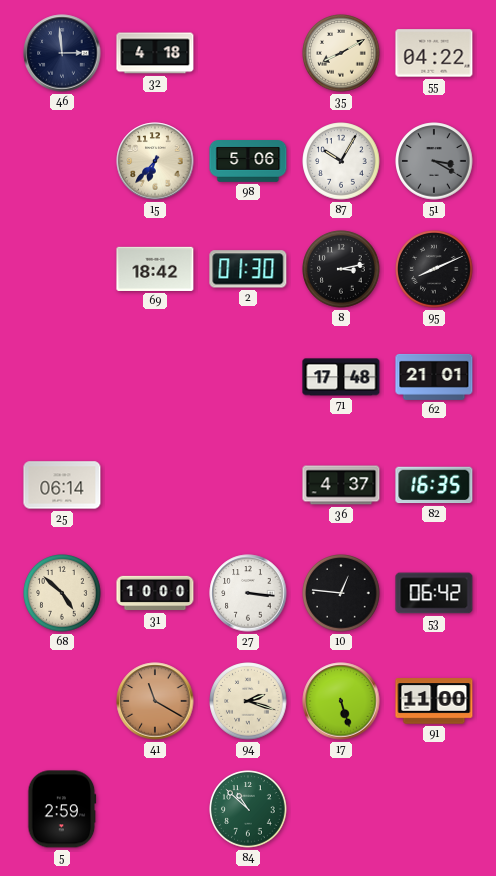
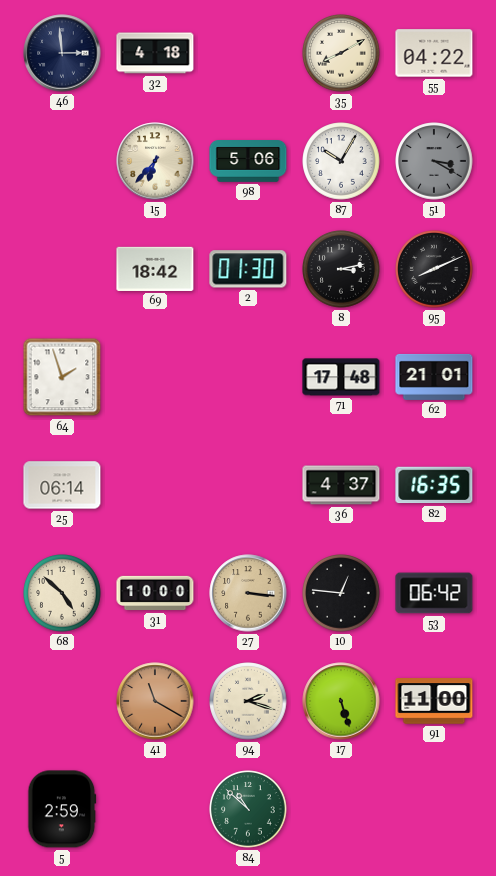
64: none -> 1:57
27 dial: white -> champagne
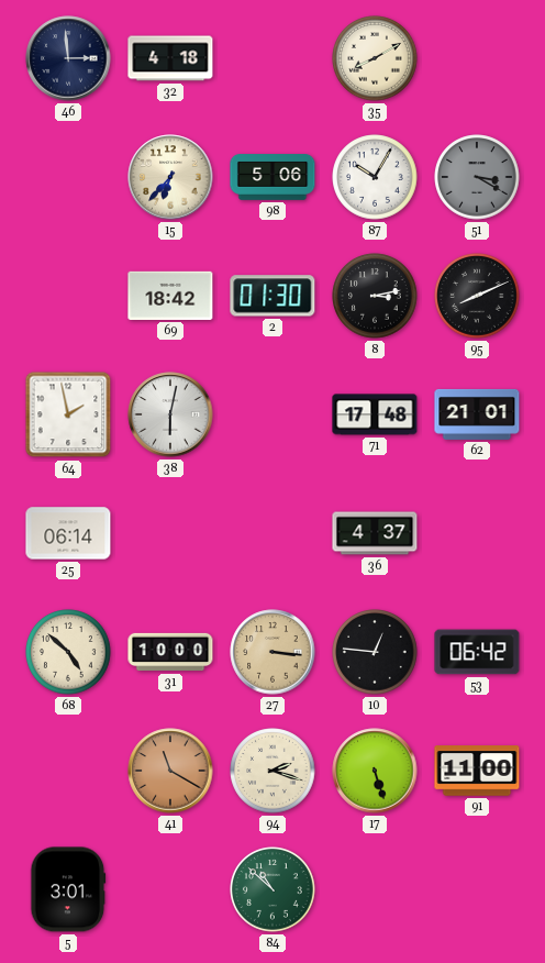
55: 04:22 -> none
64: 1:57 -> 1:58
38: none -> 6:02
82: 16:35 -> none
5: 2:59 -> 3:01
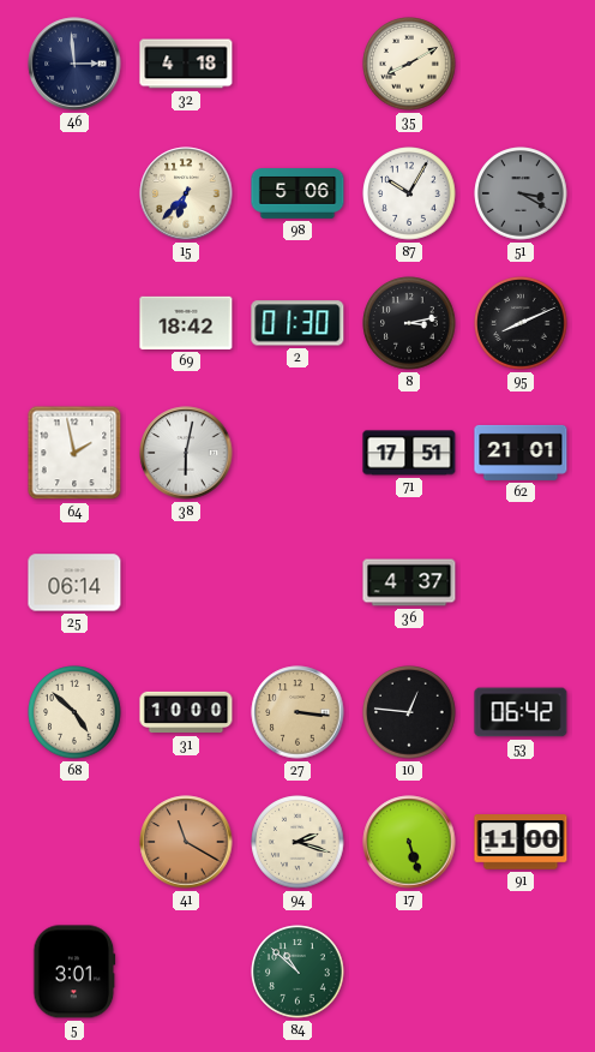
71: 17:48 -> 17:51
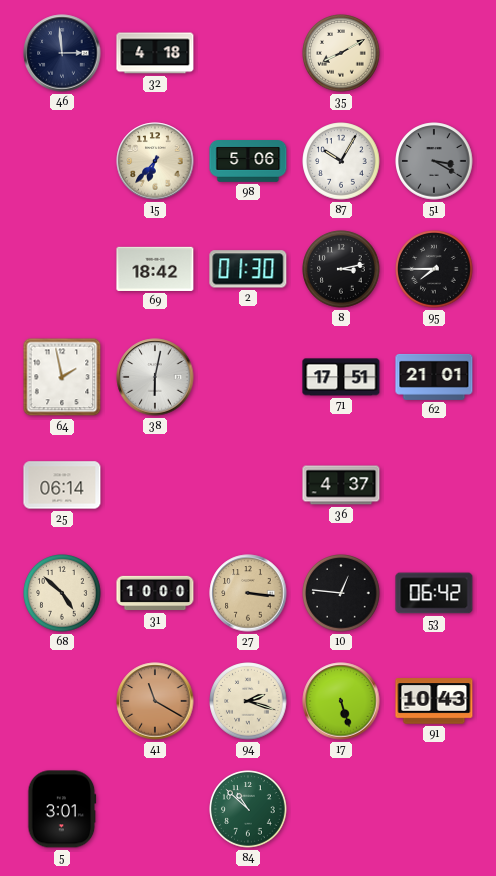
95: 8:11 -> 7:45
91: 11:00 -> 10:43
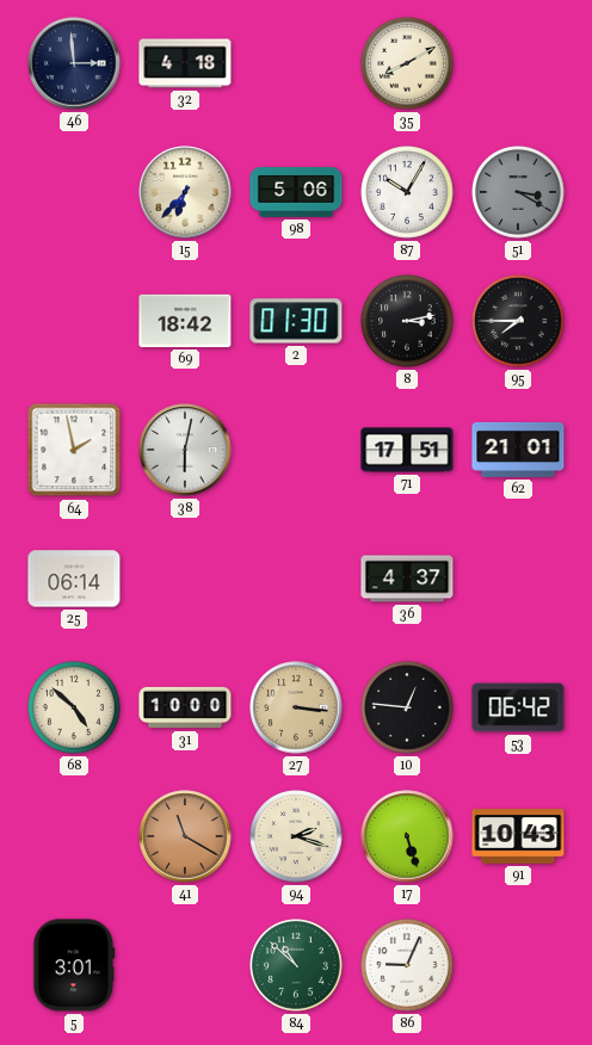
86: none -> 9:04
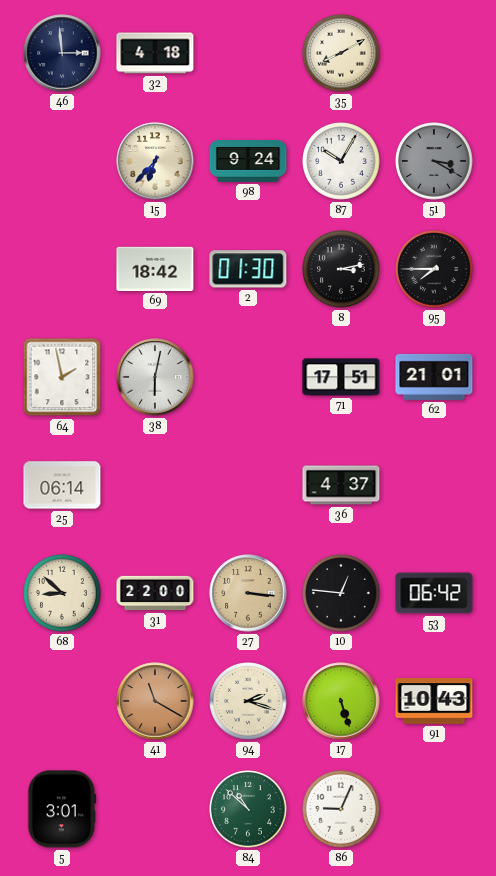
98: 5:06 -> 9:24
68: 4:52 -> 8:52
31: 10:00 -> 22:00
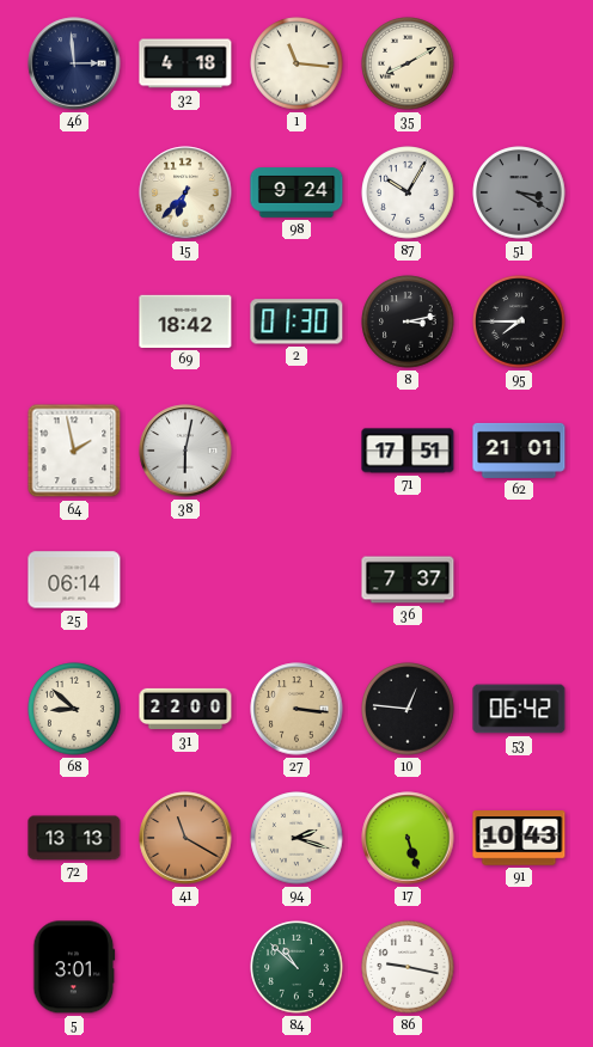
1: none -> 11:16
36: 4:37 -> 7:37
72: none -> 13:13
86: 9:04 -> 9:17
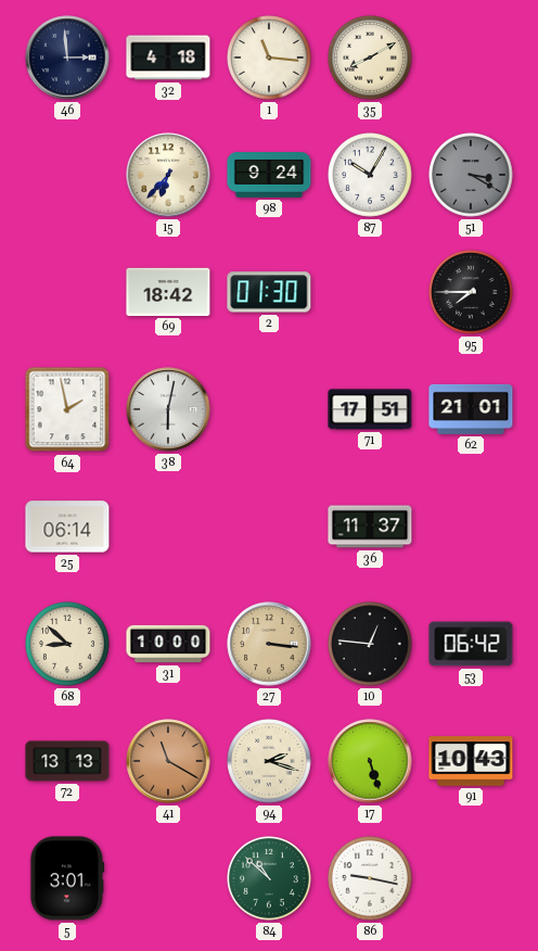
8: 3:13 -> none
36: 7:37 -> 11:37
31: 22:00 -> 10:00
